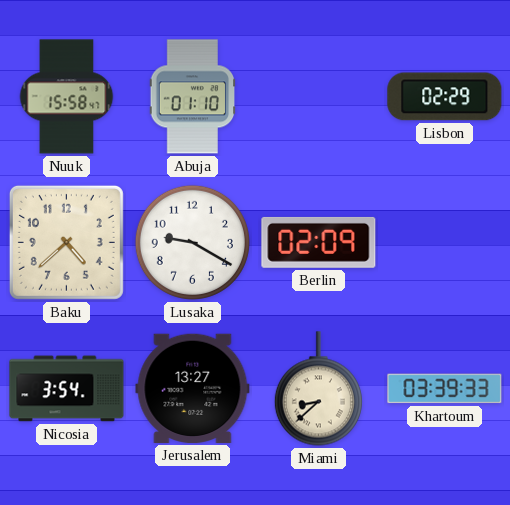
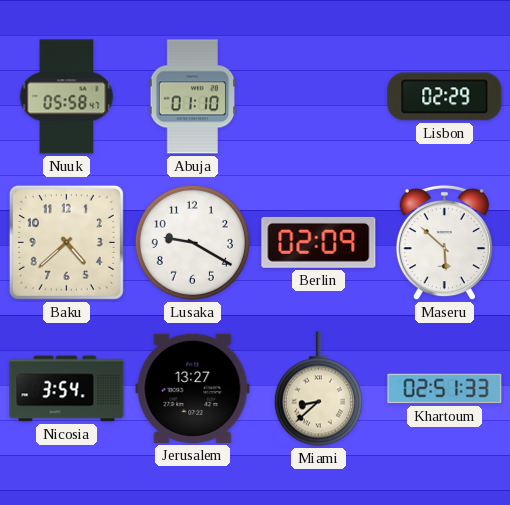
Nuuk: 15:58 -> 05:58
Maseru: none -> 5:52
Khartoum: 03:39 -> 02:51
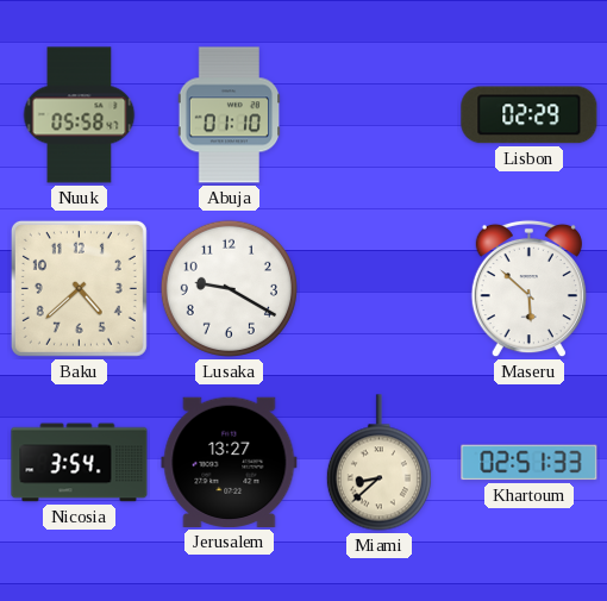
Berlin: 02:09 -> none
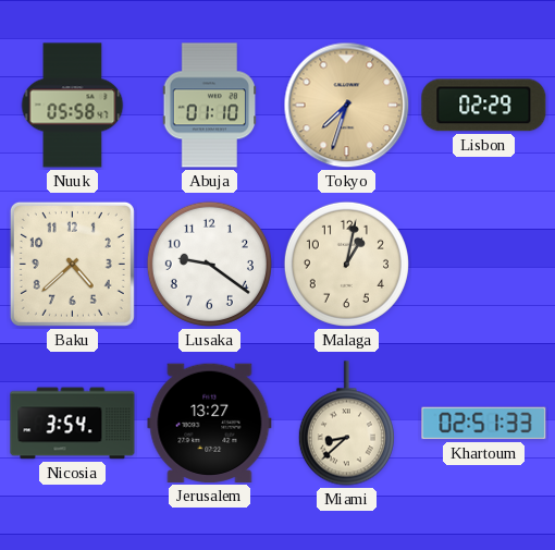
Tokyo: none -> 7:33
Lusaka: 9:20 -> 9:21
Malaga: none -> 1:02
Maseru: 5:52 -> none
